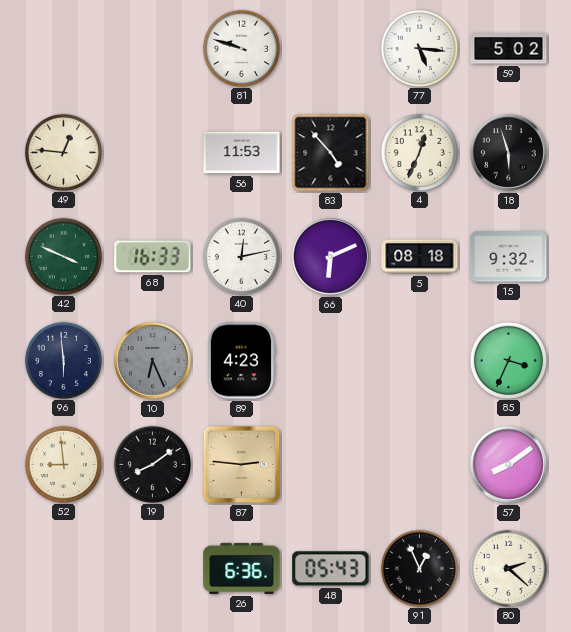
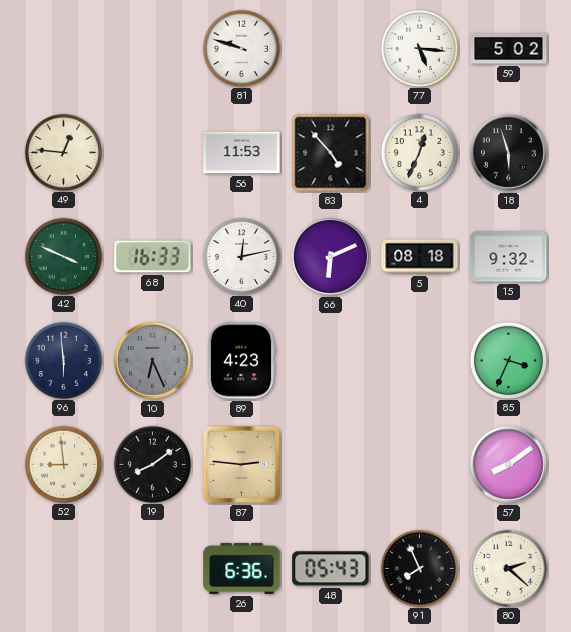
91: 12:56 -> 7:56
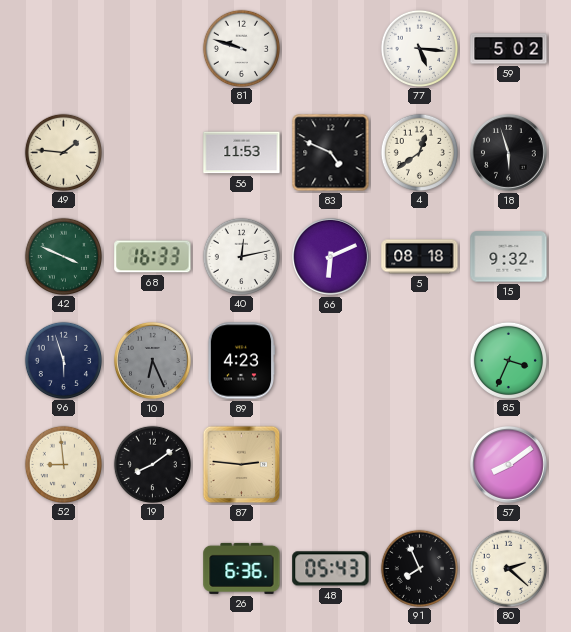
49: 12:46 -> 1:46
83: 4:53 -> 4:49
4: 12:34 -> 12:39
96: 5:59 -> 5:57
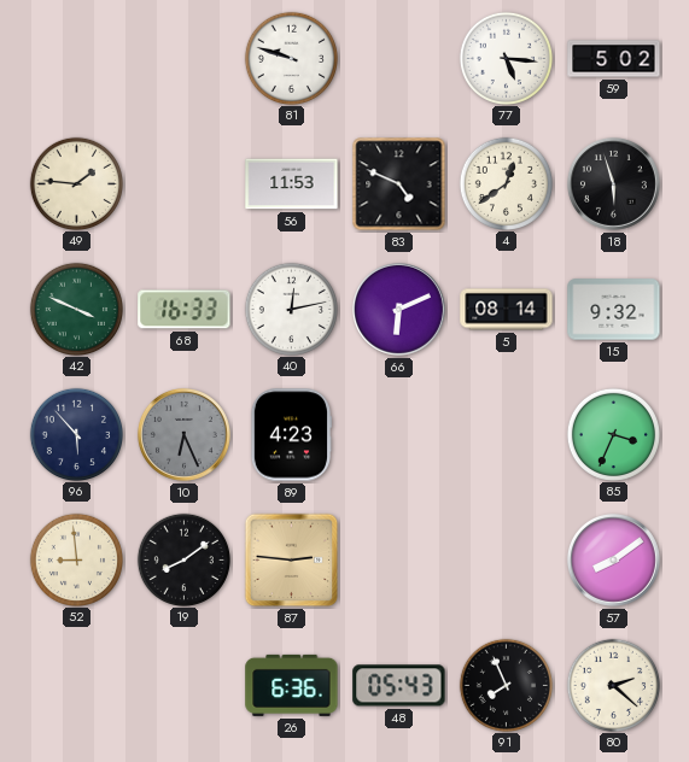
5: 08:18 -> 08:14
96: 5:57 -> 5:53
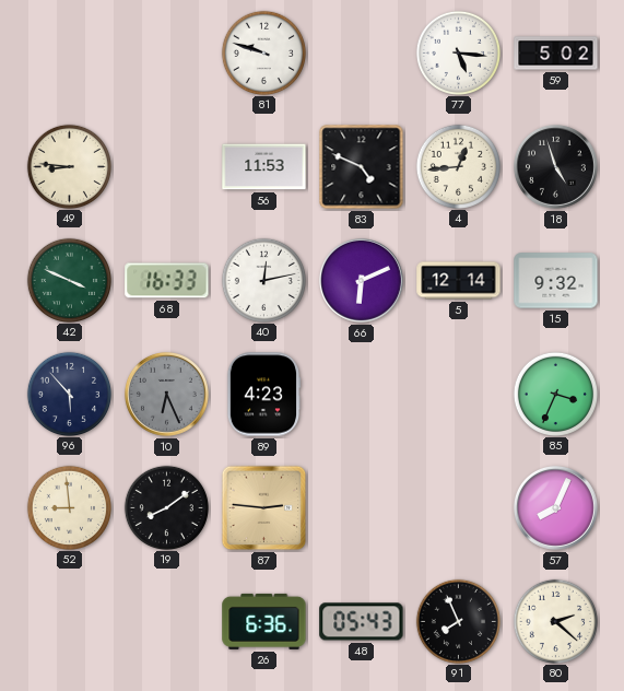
49: 1:46 -> 8:46
4: 12:39 -> 12:44
18: 5:57 -> 4:57
5: 08:14 -> 12:14
57: 8:09 -> 8:04
